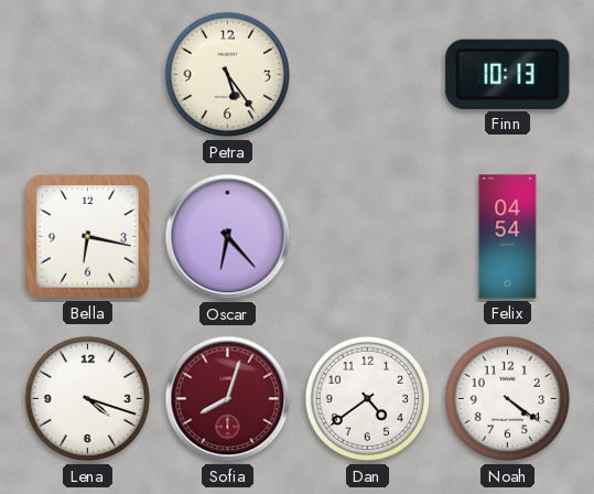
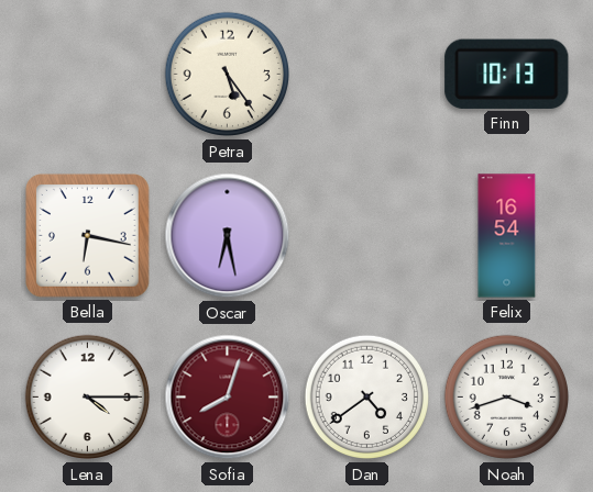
Oscar: 6:23 -> 6:28
Felix: 04:54 -> 16:54
Lena: 4:18 -> 4:15
Noah: 4:21 -> 3:42
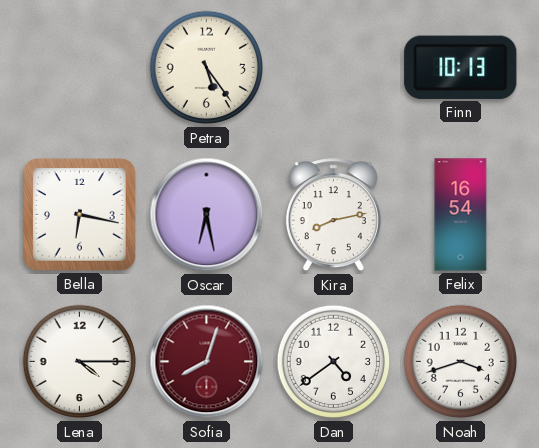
Kira: none -> 8:13
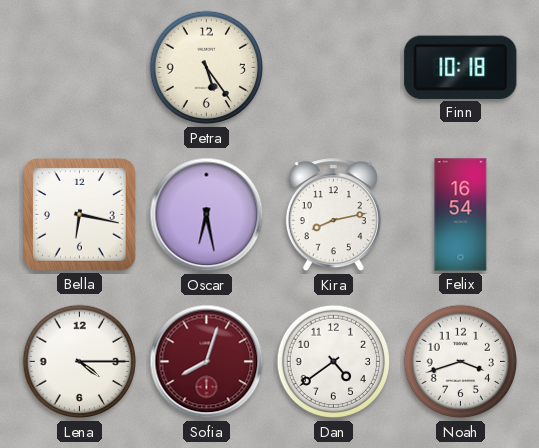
Finn: 10:13 -> 10:18
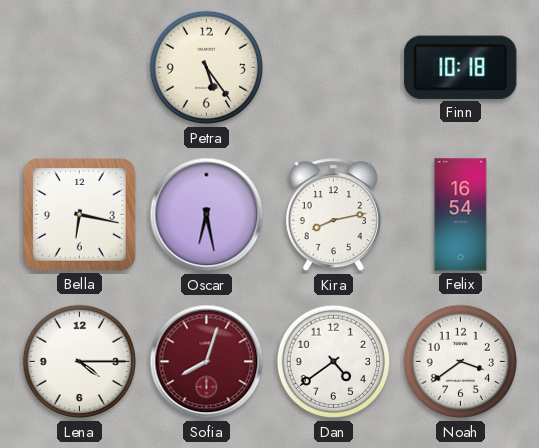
Noah: 3:42 -> 3:39
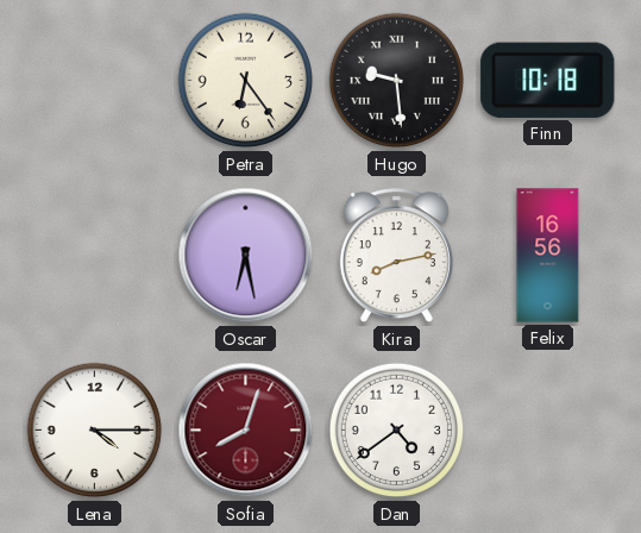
Petra: 5:24 -> 6:24
Hugo: none -> 9:29
Bella: 6:17 -> none
Felix: 16:54 -> 16:56
Noah: 3:39 -> none
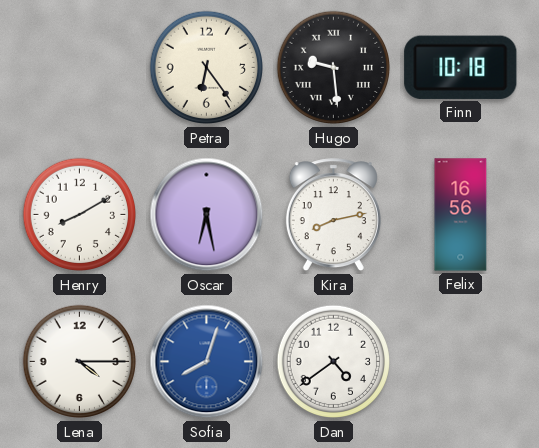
Henry: none -> 8:10
Sofia dial: burgundy -> blue
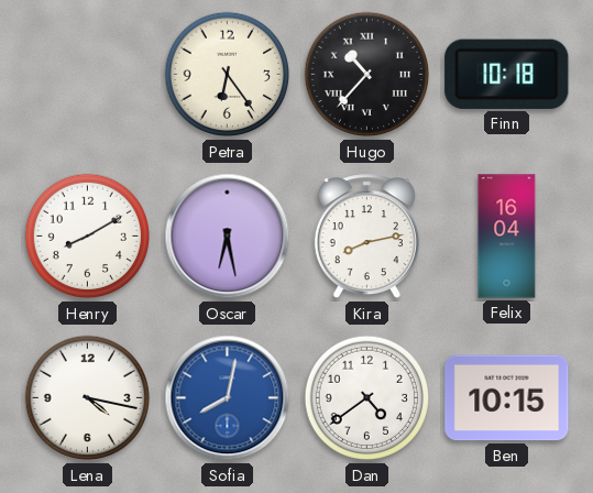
Hugo: 9:29 -> 10:37
Felix: 16:56 -> 16:04
Lena: 4:15 -> 4:17
Sofia: 8:03 -> 8:02
Ben: none -> 10:15
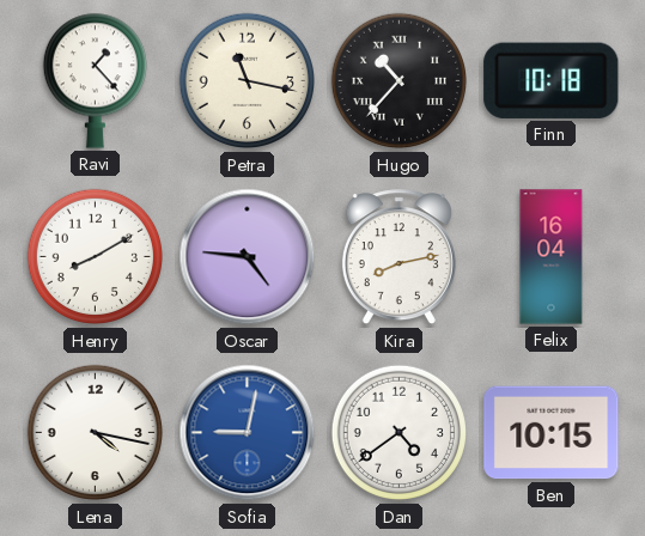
Ravi: none -> 1:23
Petra: 6:24 -> 11:17
Oscar: 6:28 -> 4:46
Sofia: 8:02 -> 9:02
